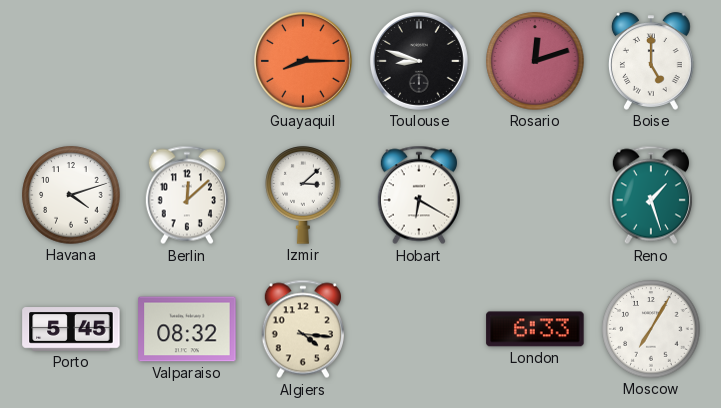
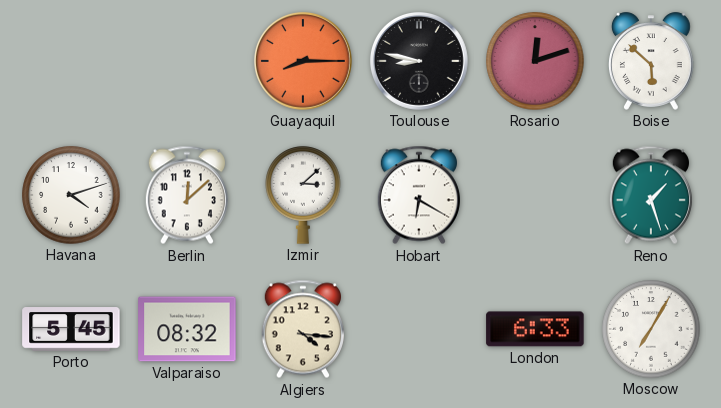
Toulouse: 8:48 -> 8:47
Boise: 5:00 -> 5:52
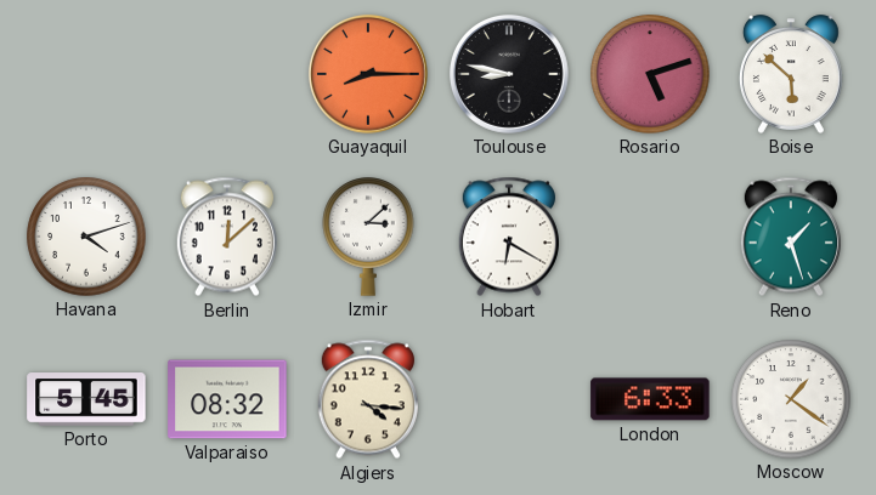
Rosario: 12:12 -> 5:12
Moscow: 7:05 -> 1:21
